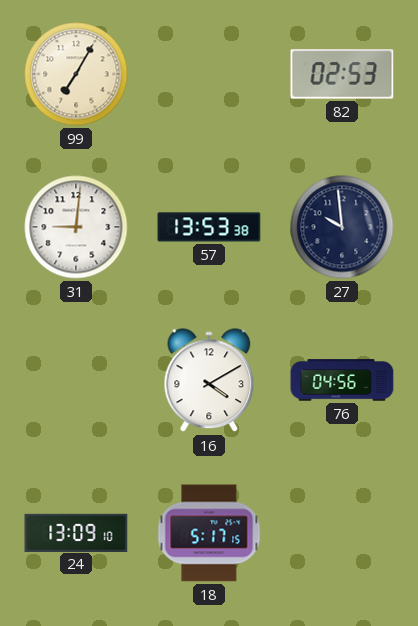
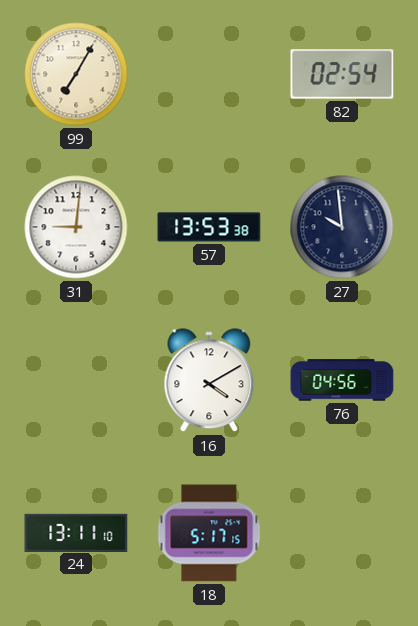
82: 02:53 -> 02:54
24: 13:09 -> 13:11
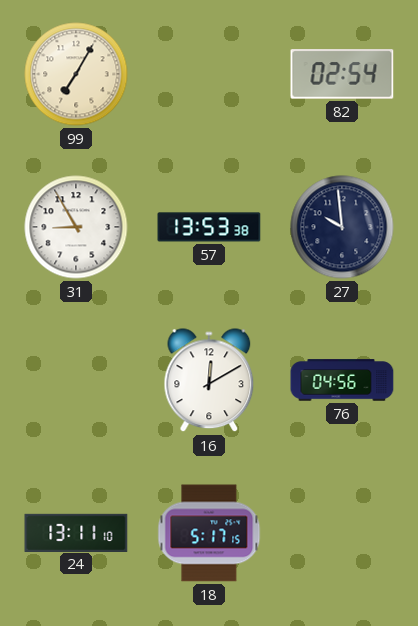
31: 9:01 -> 8:55
16: 4:10 -> 12:10
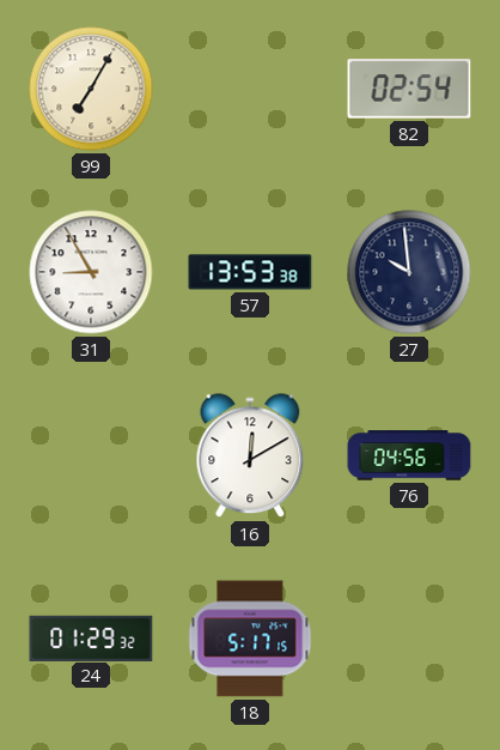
24: 13:11 -> 01:29
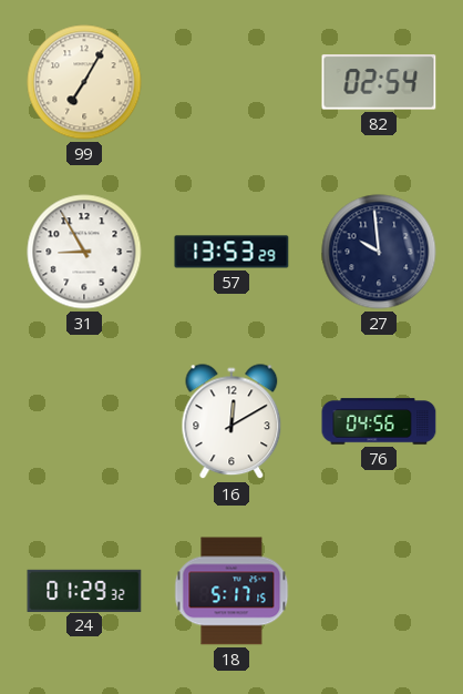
57: 13:53:38 -> 13:53:29
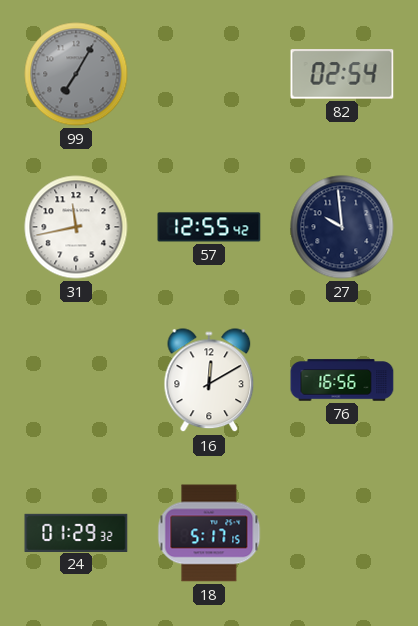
99 dial: cream -> grey
31: 8:55 -> 11:43
57: 13:53 -> 12:55
76: 04:56 -> 16:56
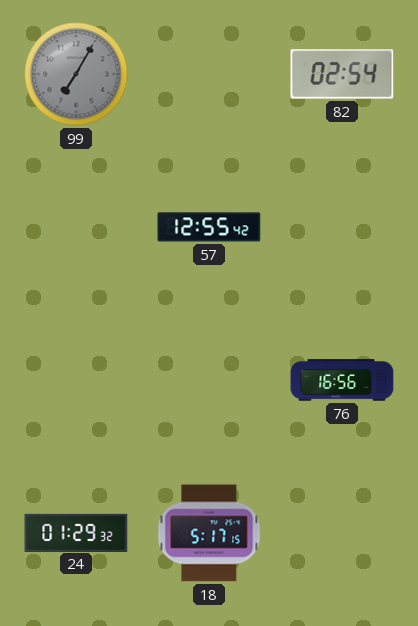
31: 11:43 -> none
27: 9:59 -> none
16: 12:10 -> none
